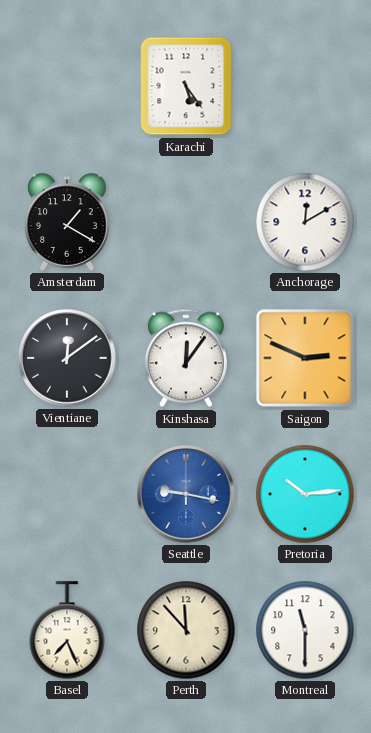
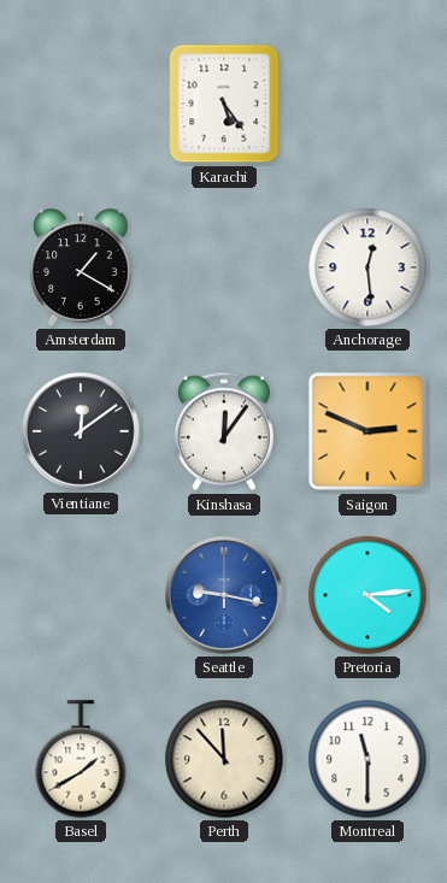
Anchorage: 12:10 -> 12:29
Pretoria: 10:14 -> 4:14
Basel: 7:26 -> 1:40
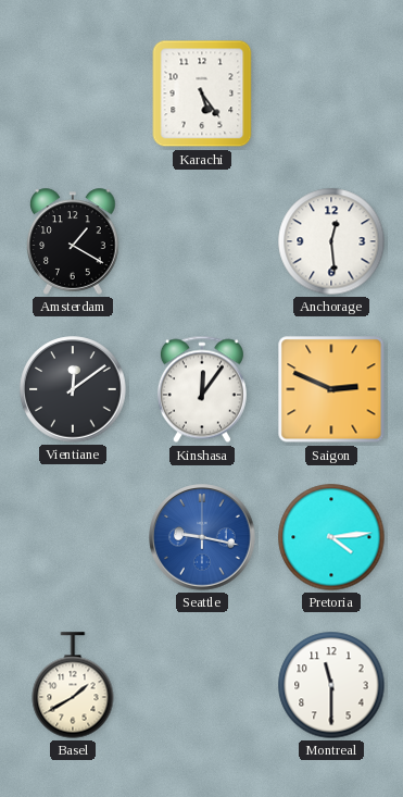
Perth: 11:53 -> none
